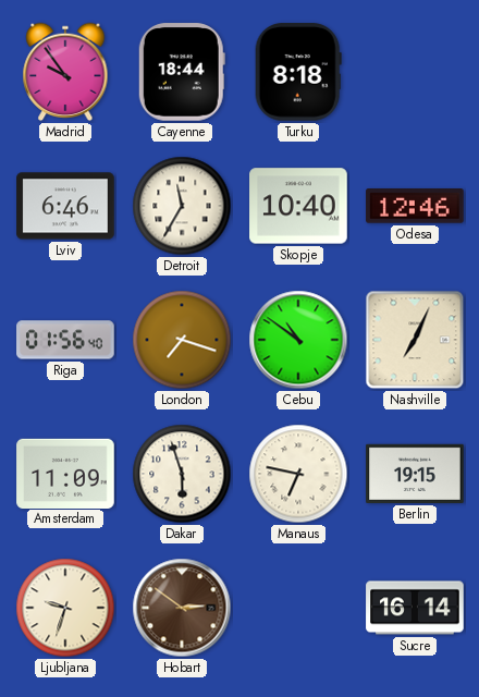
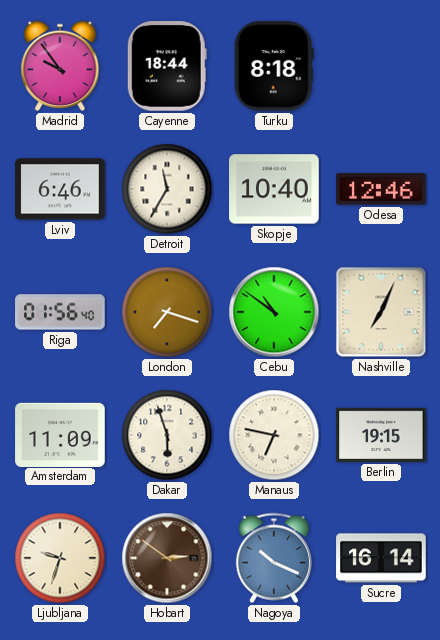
Nagoya: none -> 10:19
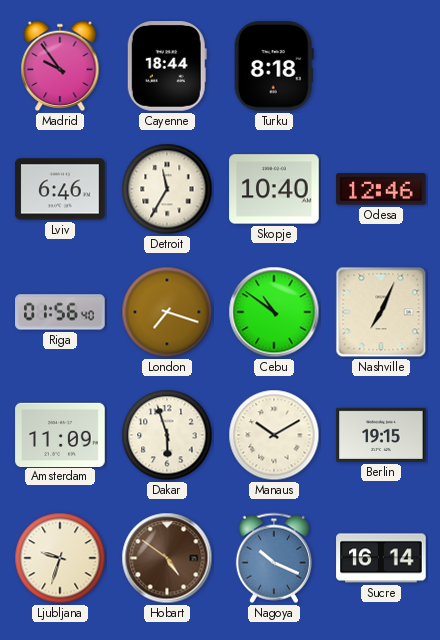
Manaus: 6:47 -> 10:10
Hobart: 2:51 -> 4:51
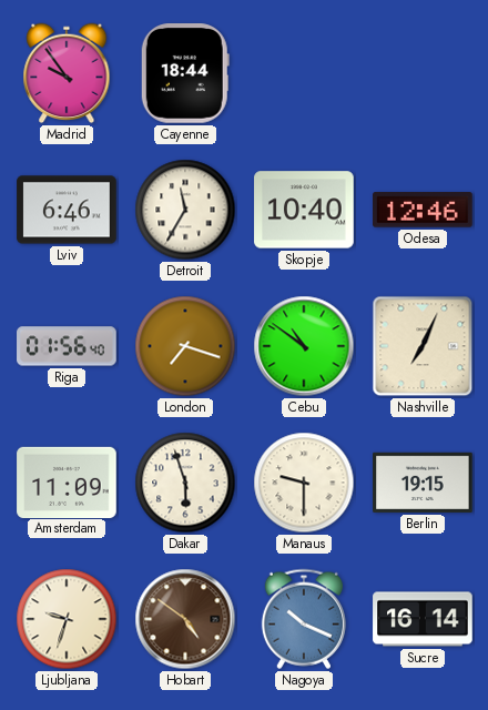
Turku: 8:18 -> none
Manaus: 10:10 -> 9:30
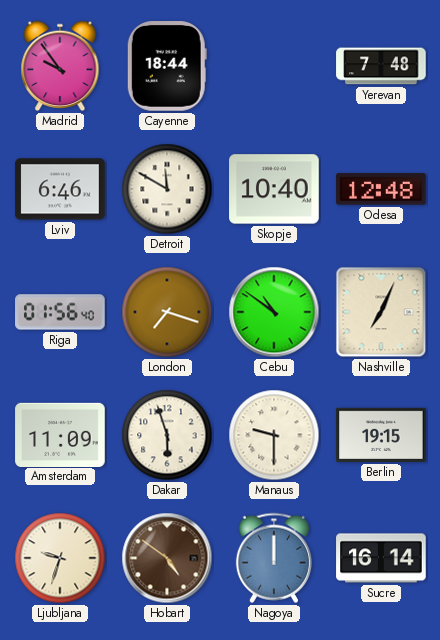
Yerevan: none -> 7:48
Detroit: 11:35 -> 11:50
Odesa: 12:46 -> 12:48
Nagoya: 10:19 -> 12:00
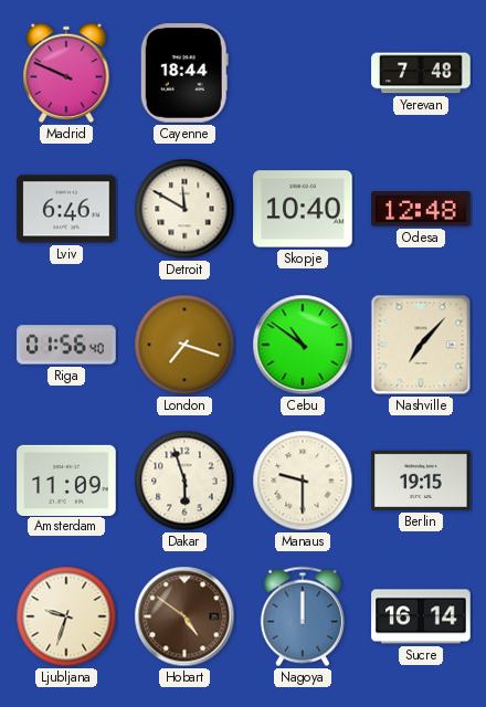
Madrid: 9:54 -> 9:49
Nashville: 7:04 -> 7:07
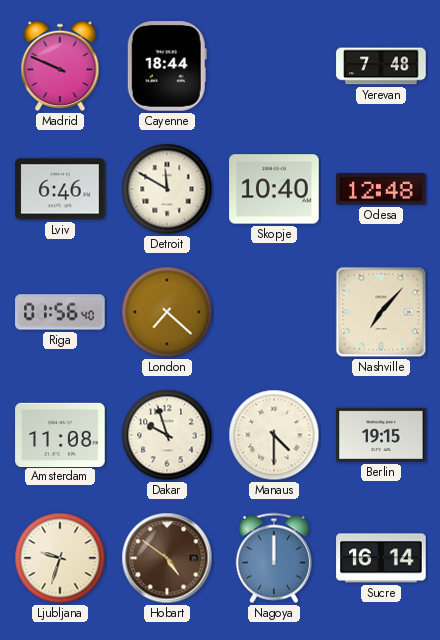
London: 7:18 -> 7:22
Cebu: 10:51 -> none
Amsterdam: 11:09 -> 11:08
Dakar: 5:57 -> 9:57
Manaus: 9:30 -> 4:30
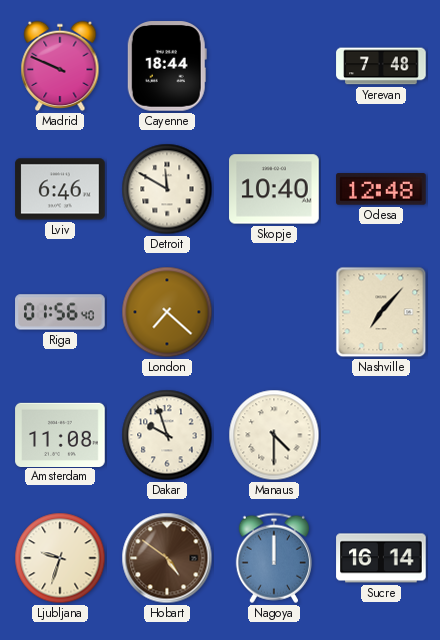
Berlin: 19:15 -> none
